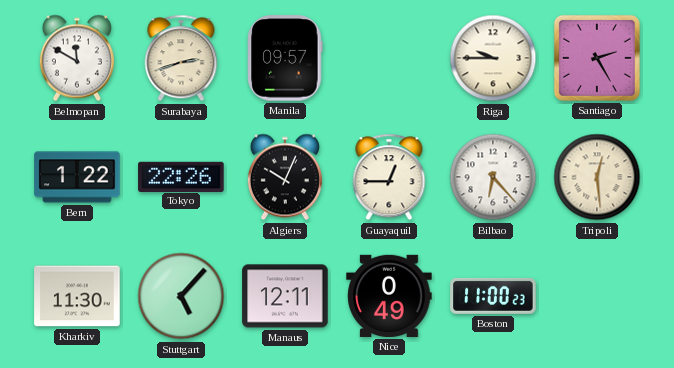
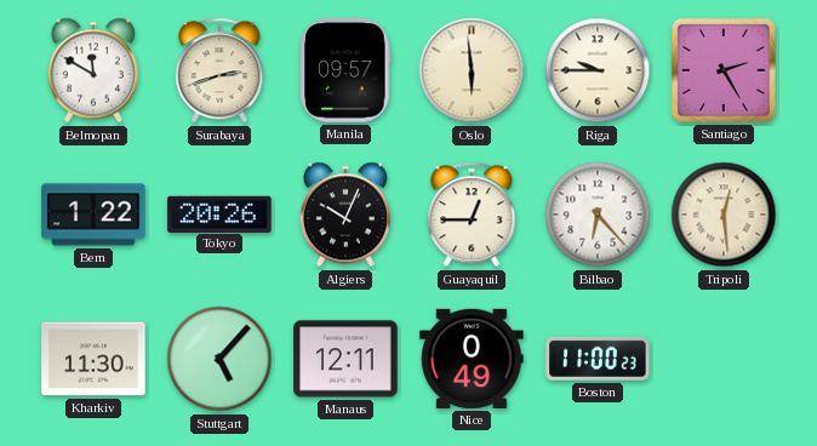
Oslo: none -> 5:59
Tokyo: 22:26 -> 20:26
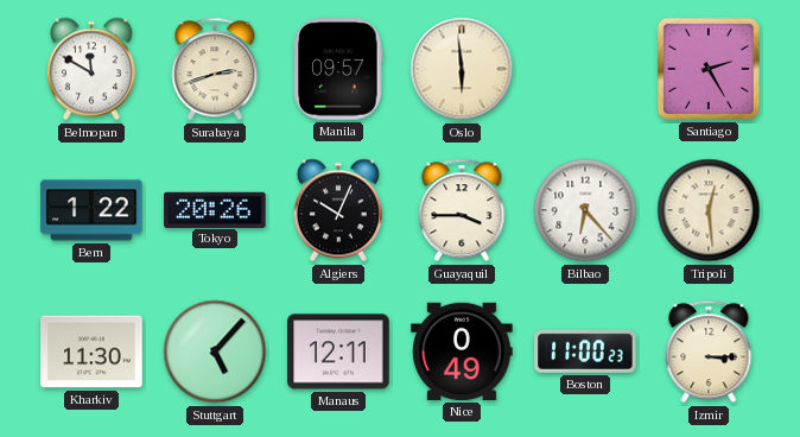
Riga: 9:45 -> none
Guayaquil: 12:45 -> 3:45
Izmir: none -> 3:15
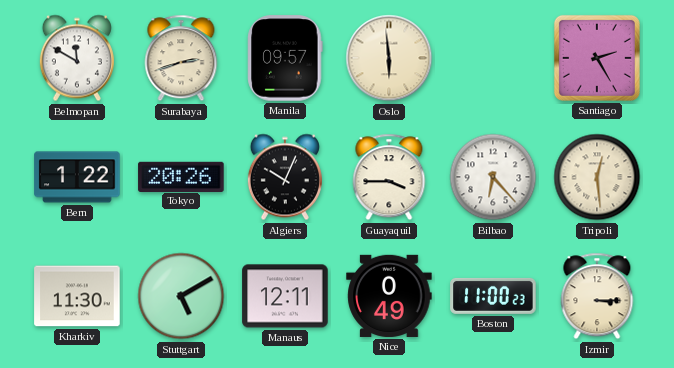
Stuttgart: 5:07 -> 5:10
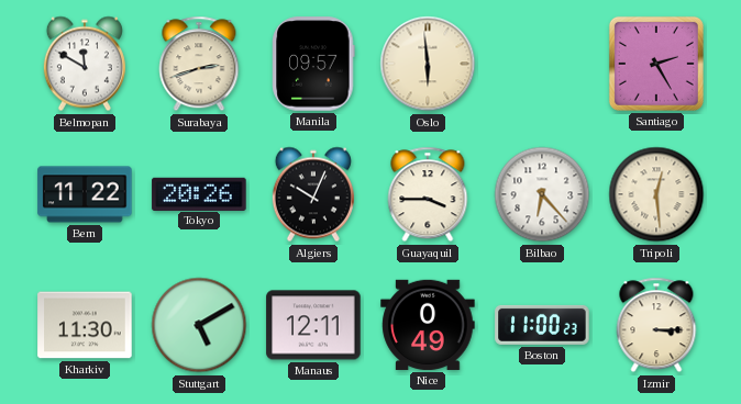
Bern: 1:22 -> 11:22
